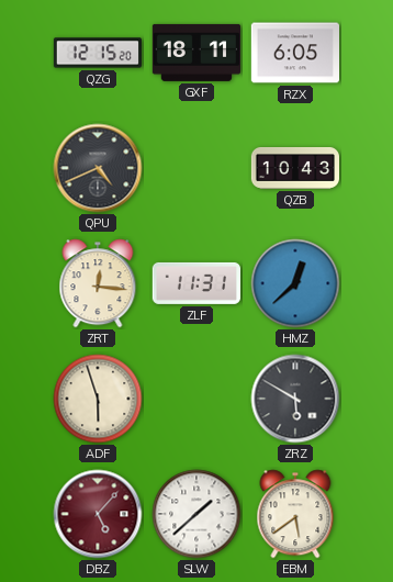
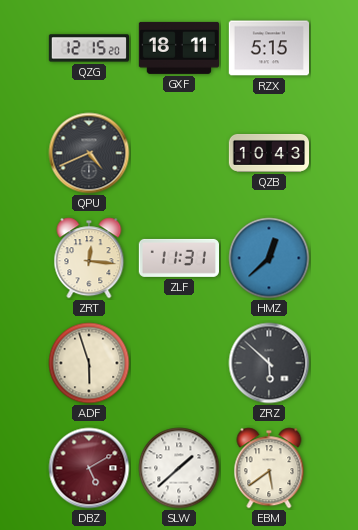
RZX: 6:05 -> 5:15
ZRZ: 5:50 -> 5:52
DBZ: 5:07 -> 5:10
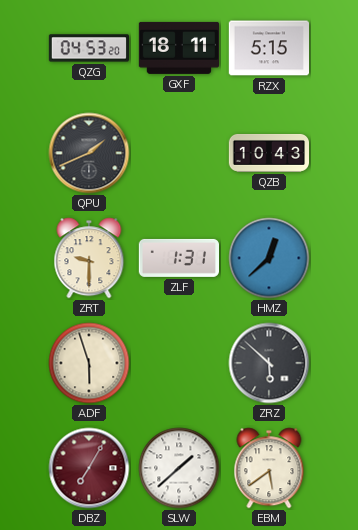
QZG: 12:15 -> 04:53
QPU: 4:41 -> 1:41
ZRT: 12:16 -> 9:30
ZLF: 11:31 -> 1:31
DBZ: 5:10 -> 7:05
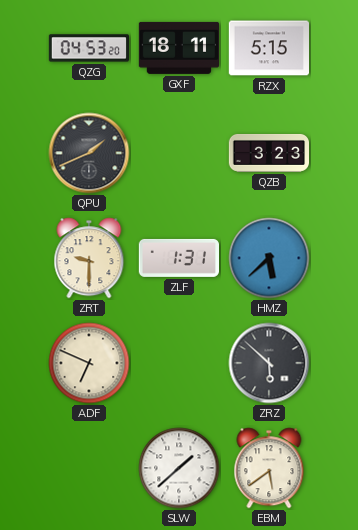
QZB: 10:43 -> 3:23
HMZ: 12:38 -> 5:38
ADF: 5:57 -> 6:49
DBZ: 7:05 -> none
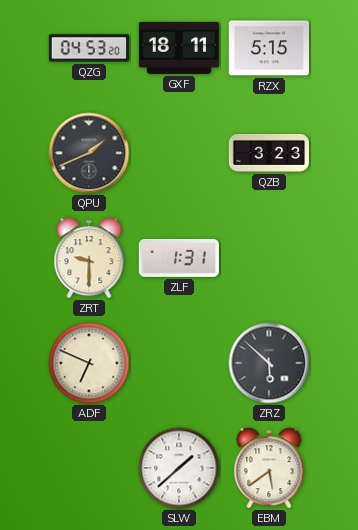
HMZ: 5:38 -> none
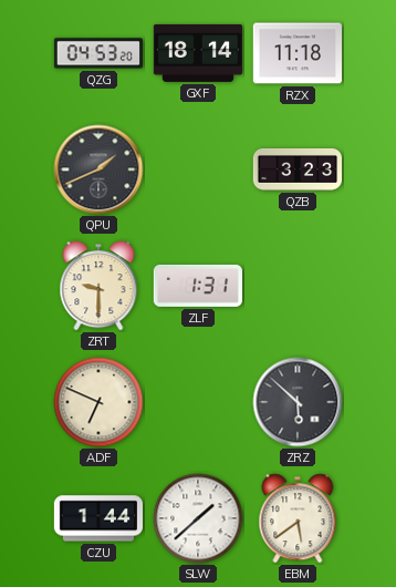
GXF: 18:11 -> 18:14
RZX: 5:15 -> 11:18
CZU: none -> 1:44
